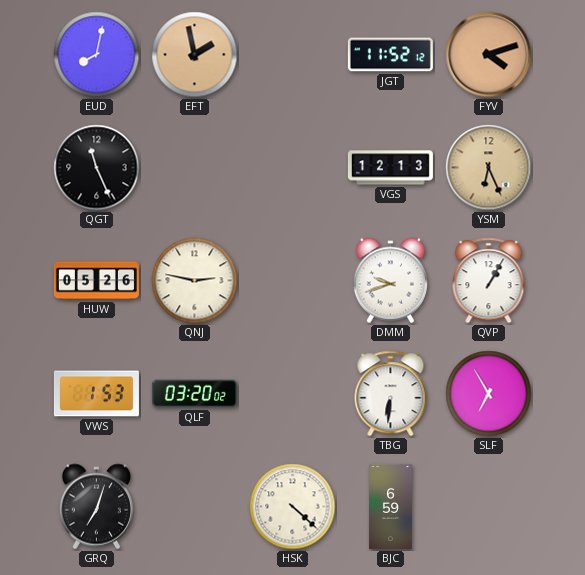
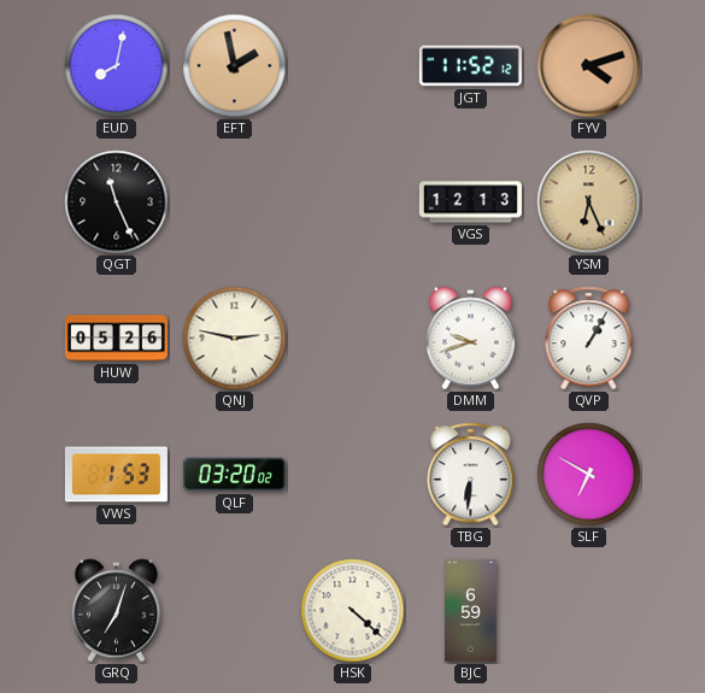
SLF: 6:55 -> 6:50
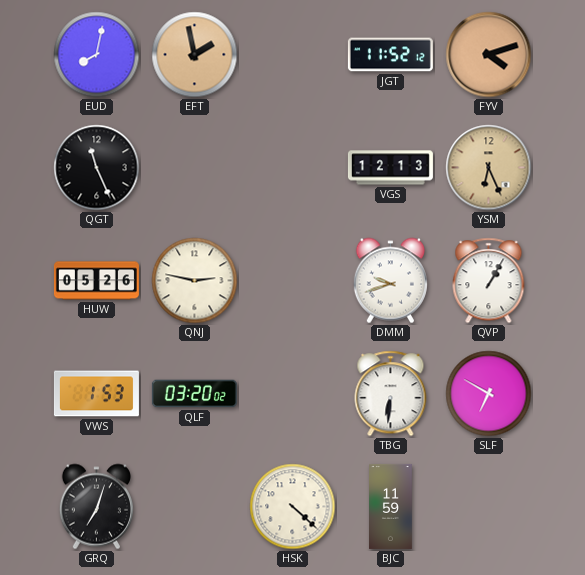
BJC: 6:59 -> 11:59
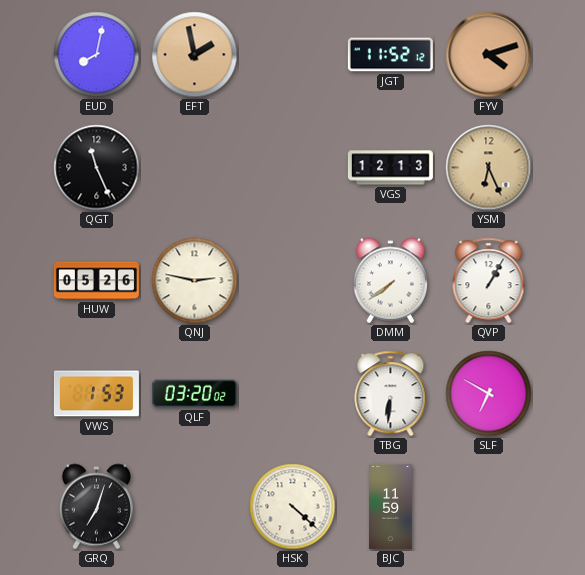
DMM: 9:42 -> 7:39
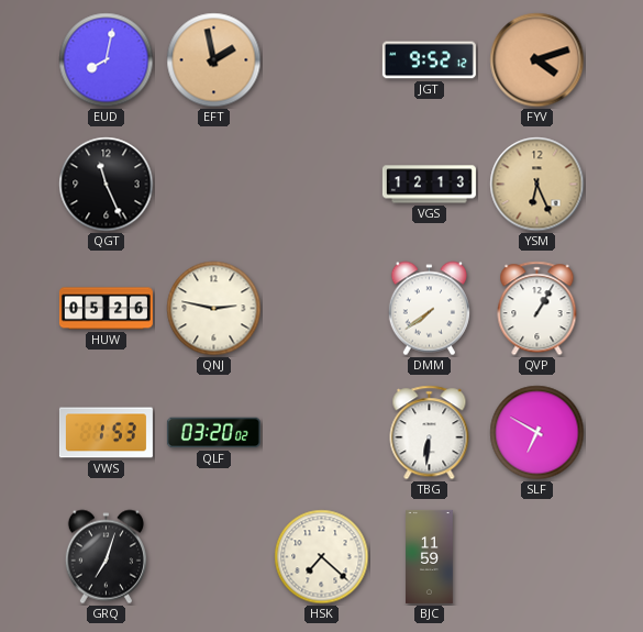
JGT: 11:52 -> 9:52
HSK: 4:22 -> 7:22
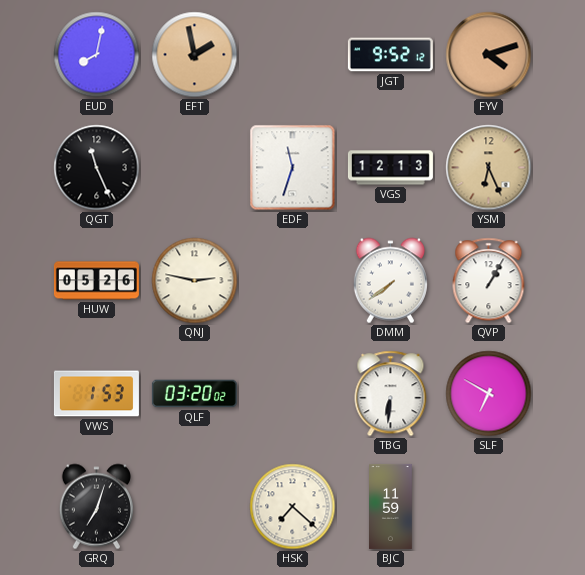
EDF: none -> 11:33
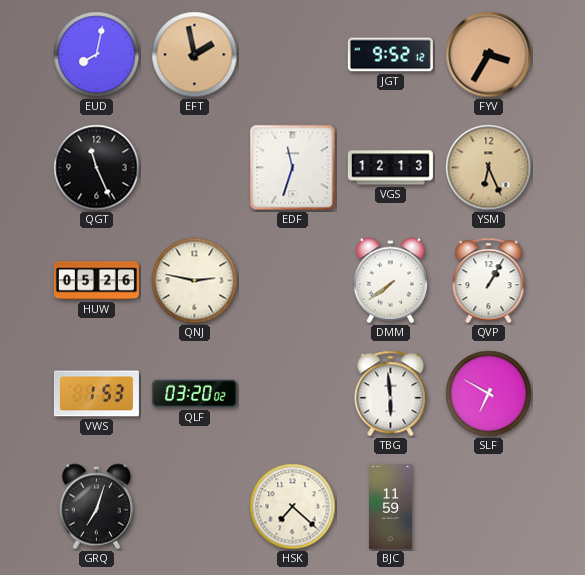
FYV: 4:12 -> 3:35
TBG: 6:31 -> 5:59
